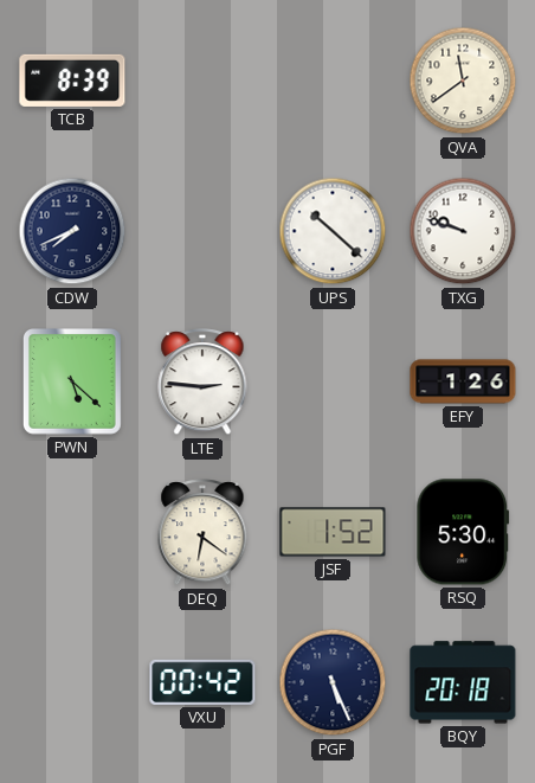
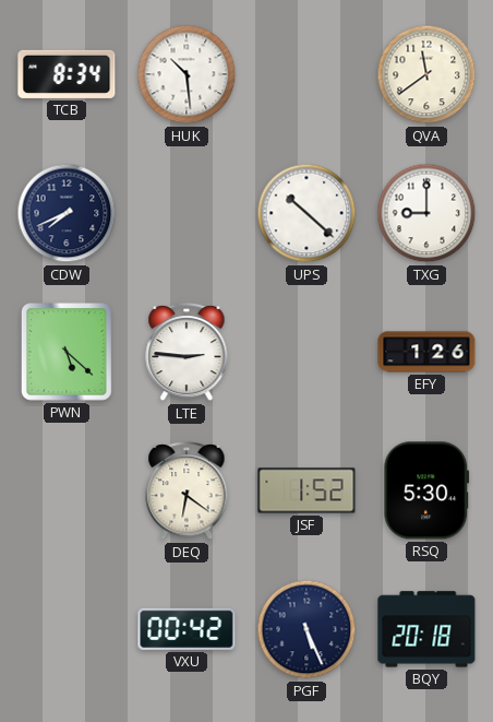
TCB: 8:39 -> 8:34
HUK: none -> 10:29
TXG: 9:48 -> 9:00
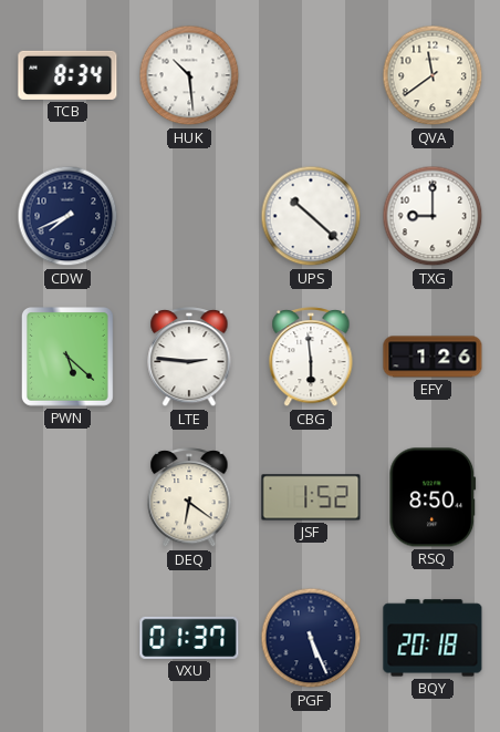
CBG: none -> 5:59
RSQ: 5:30 -> 8:50
VXU: 00:42 -> 01:37
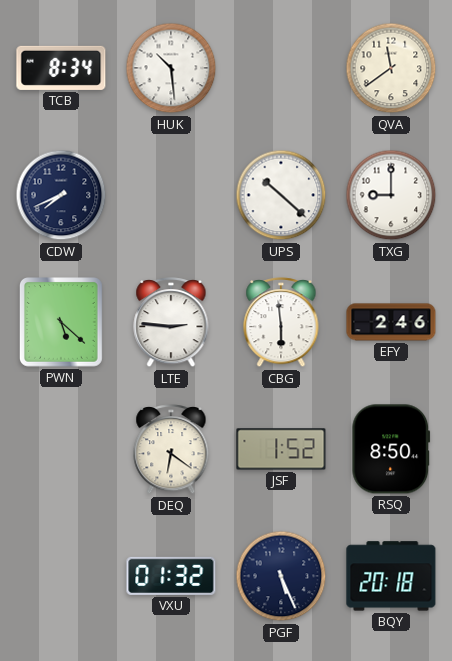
EFY: 1:26 -> 2:46
VXU: 01:37 -> 01:32
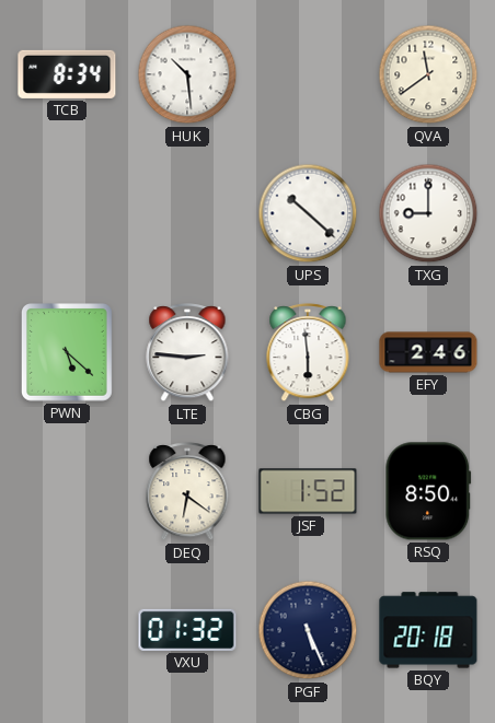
CDW: 7:41 -> none
